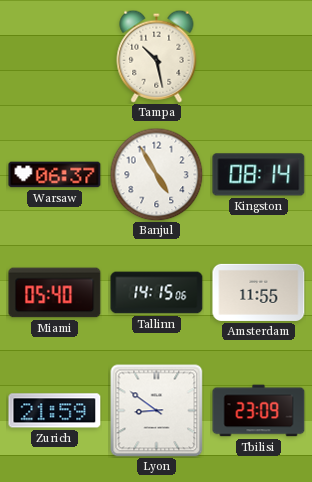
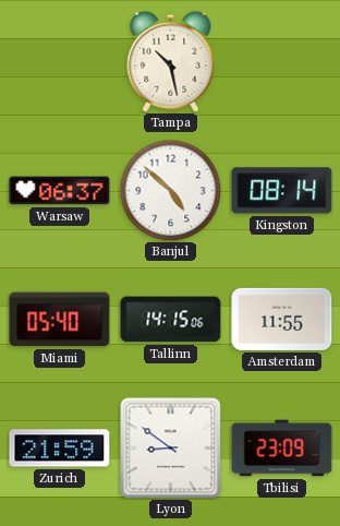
Banjul: 4:55 -> 4:52
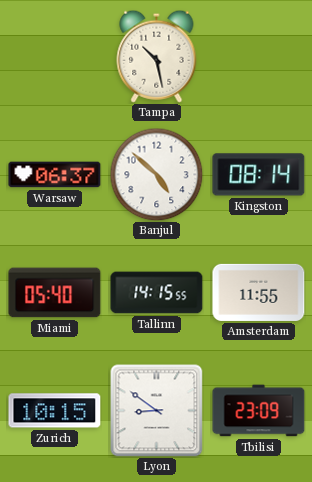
Tallinn: 14:15:06 -> 14:15:55
Zurich: 21:59 -> 10:15
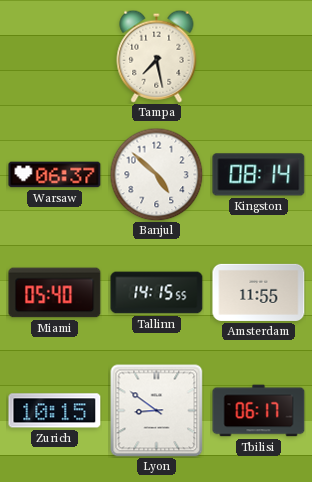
Tampa: 10:28 -> 7:28
Tbilisi: 23:09 -> 06:17
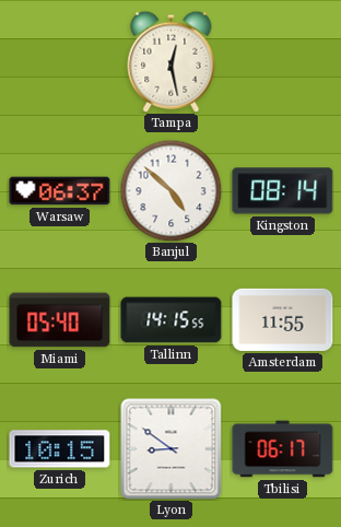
Tampa: 7:28 -> 12:28
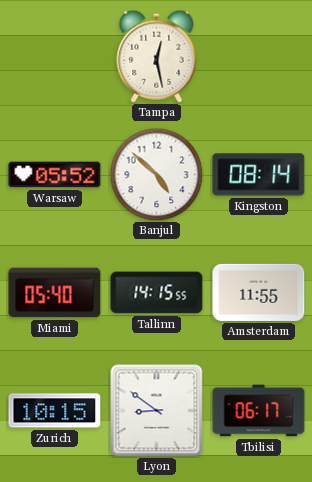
Warsaw: 06:37 -> 05:52
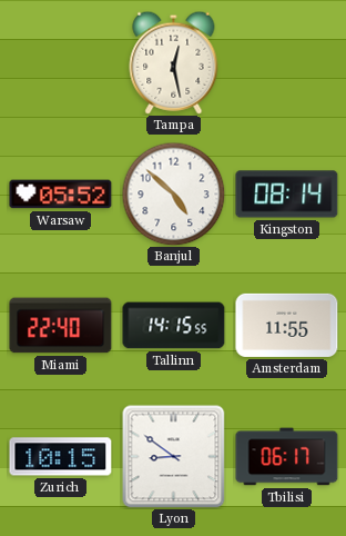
Miami: 05:40 -> 22:40
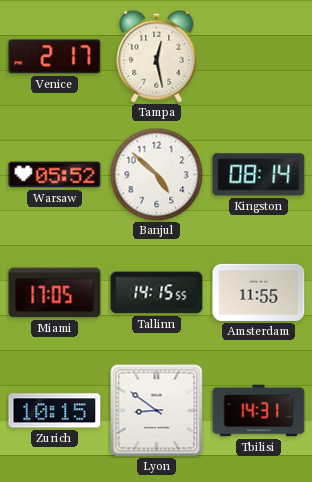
Venice: none -> 2:17
Miami: 22:40 -> 17:05
Tbilisi: 06:17 -> 14:31
